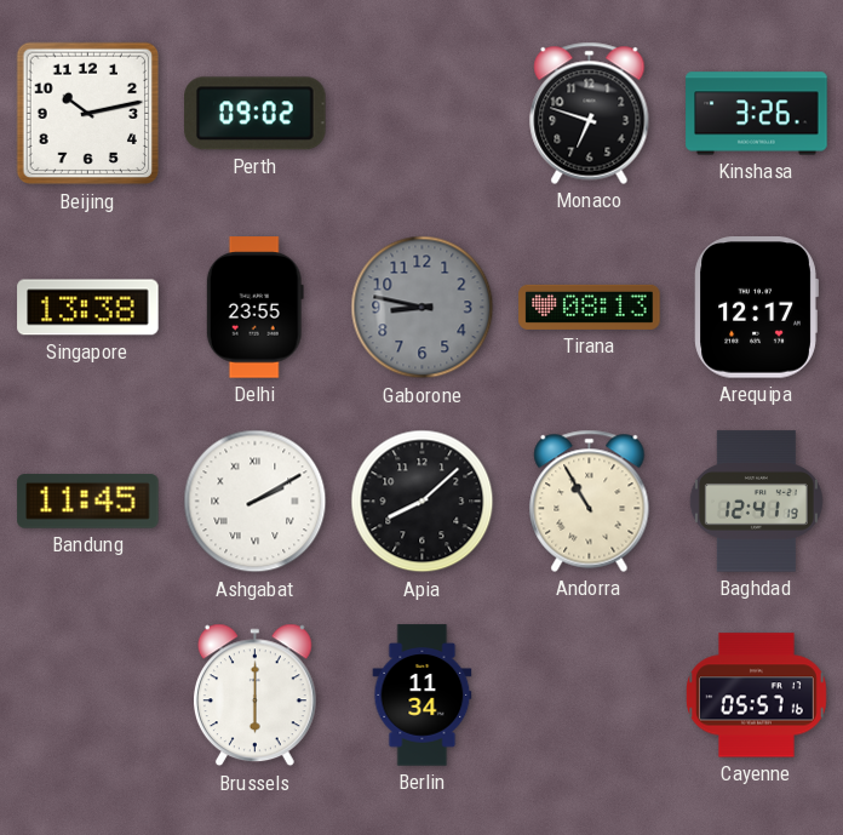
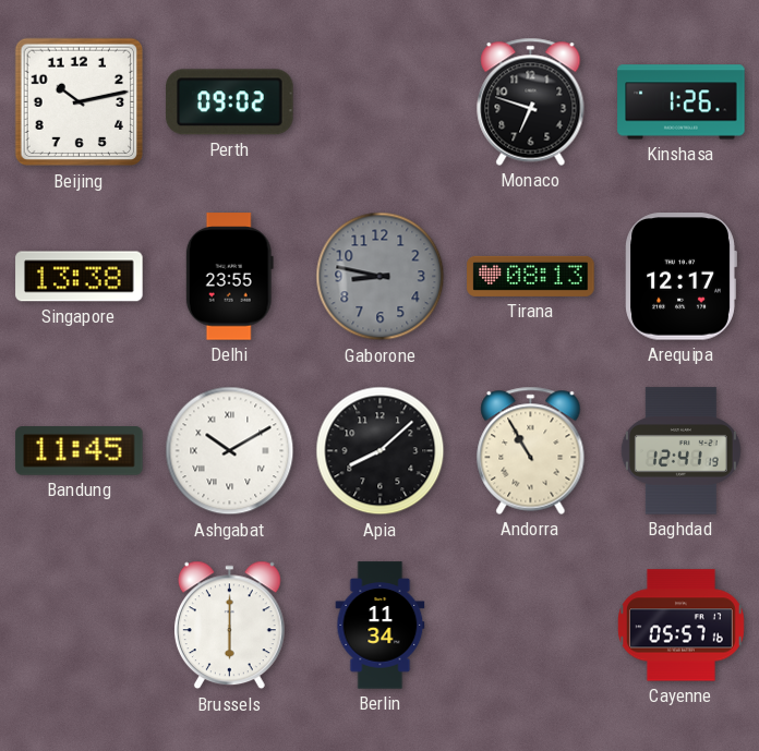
Kinshasa: 3:26 -> 1:26
Ashgabat: 2:10 -> 10:10
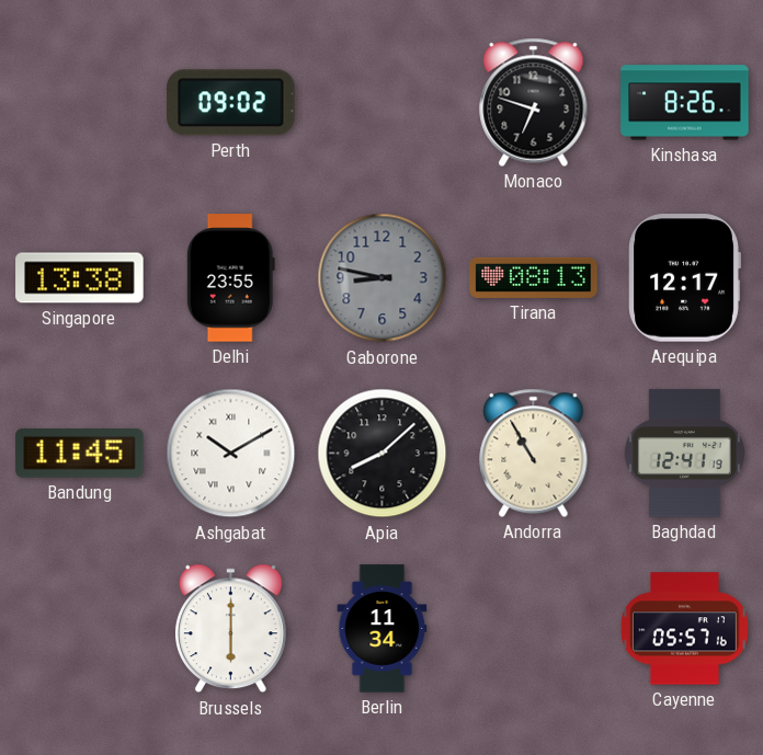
Beijing: 10:13 -> none
Kinshasa: 1:26 -> 8:26
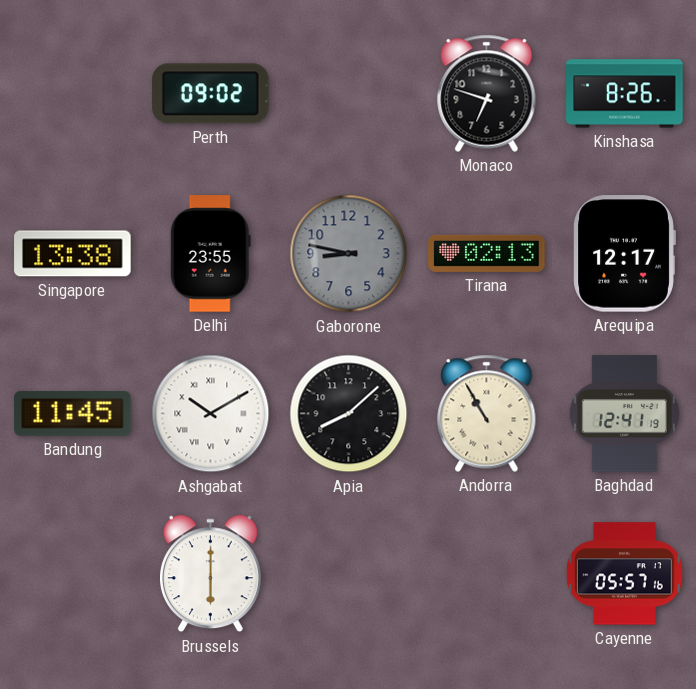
Tirana: 08:13 -> 02:13
Berlin: 11:34 -> none
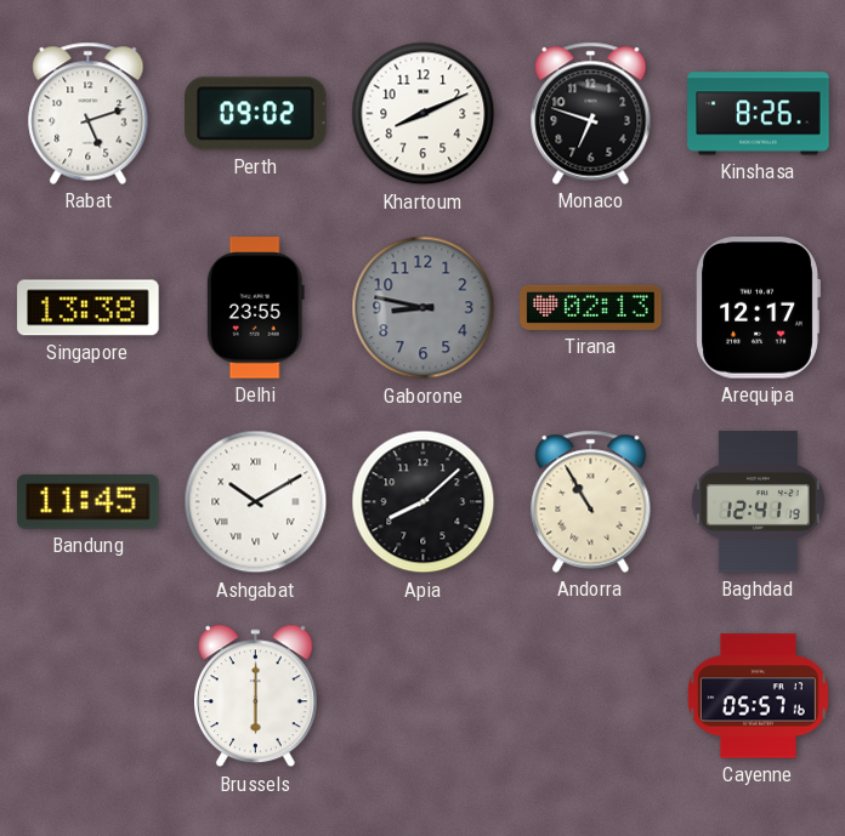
Rabat: none -> 5:12
Khartoum: none -> 8:11
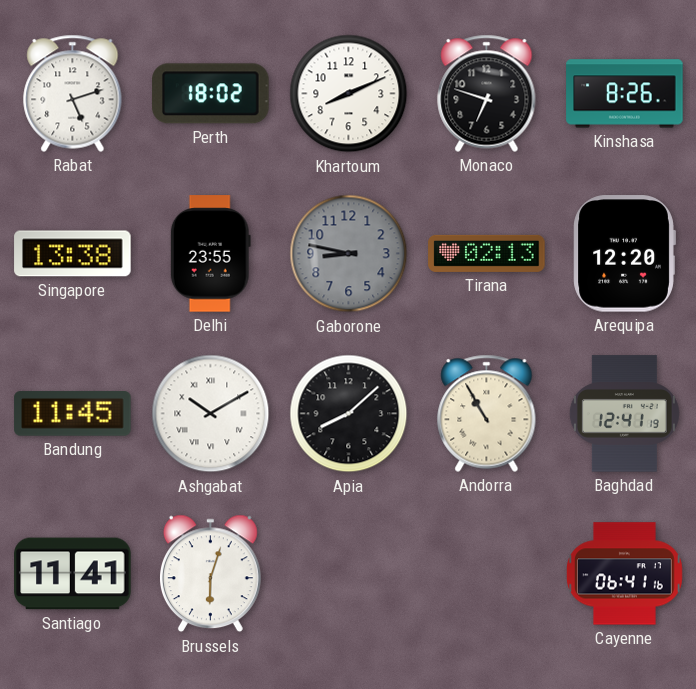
Perth: 09:02 -> 18:02
Arequipa: 12:17 -> 12:20
Santiago: none -> 11:41
Brussels: 6:00 -> 6:03
Cayenne: 05:57 -> 06:41
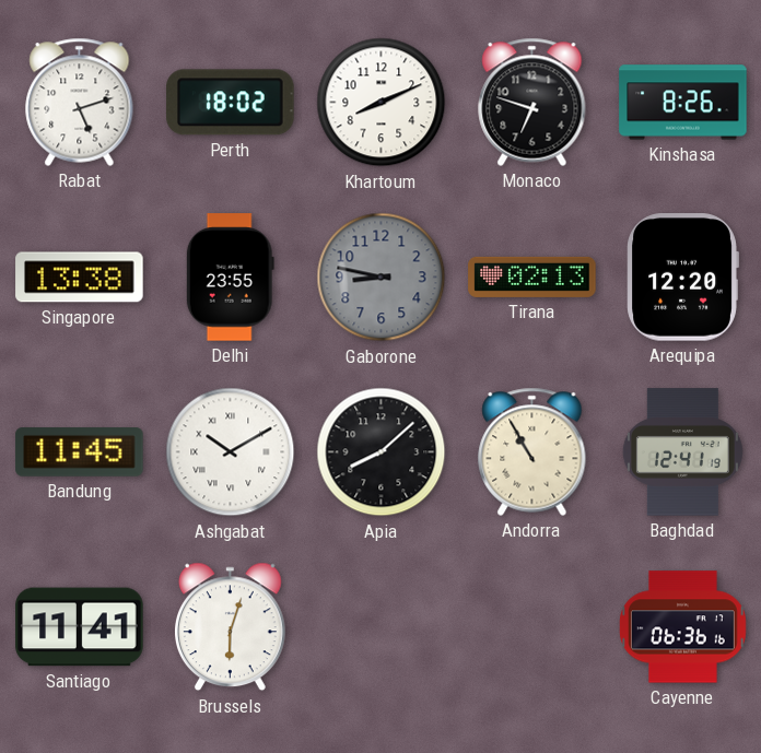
Cayenne: 06:41 -> 06:36
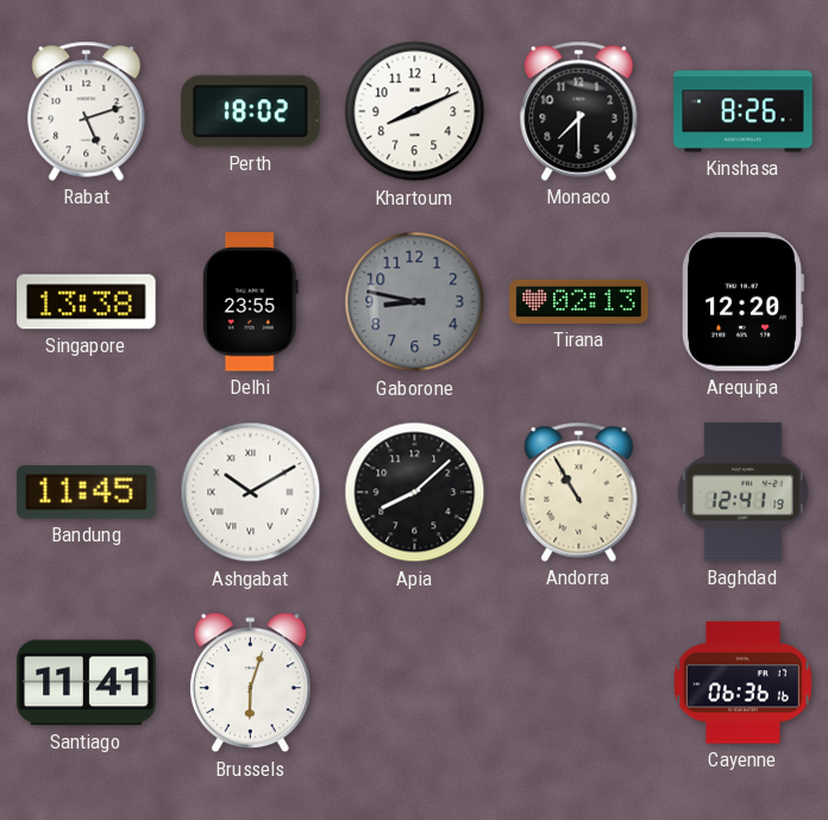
Monaco: 6:48 -> 7:30
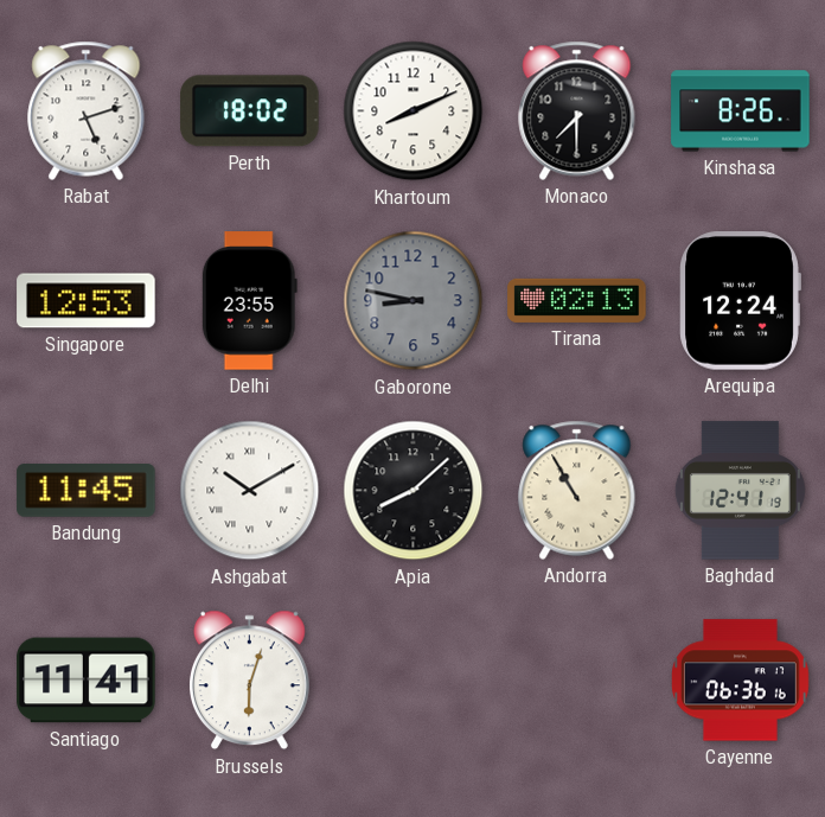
Singapore: 13:38 -> 12:53
Arequipa: 12:20 -> 12:24
